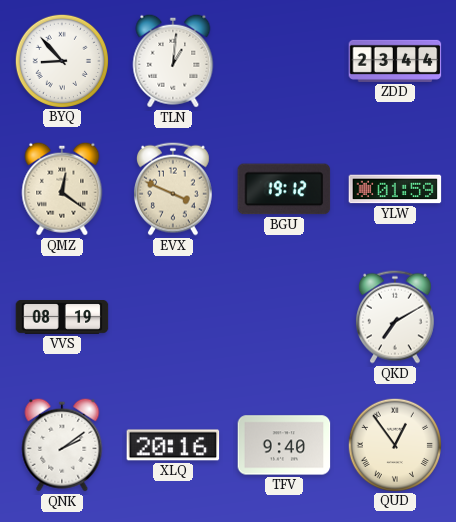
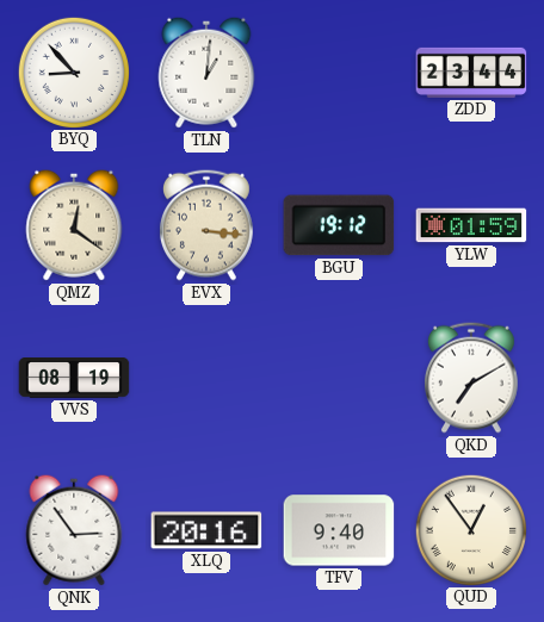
EVX: 3:49 -> 3:16
QNK: 2:09 -> 2:54
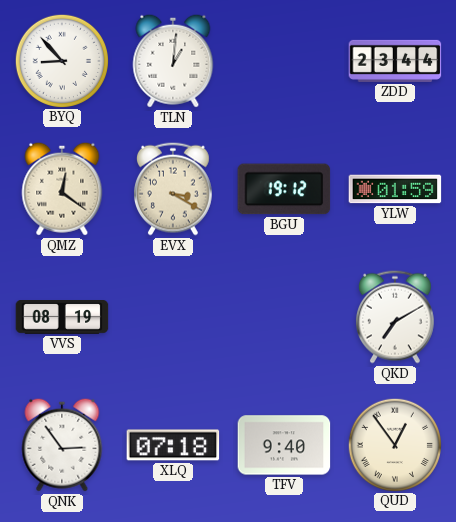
EVX: 3:16 -> 3:20
XLQ: 20:16 -> 07:18
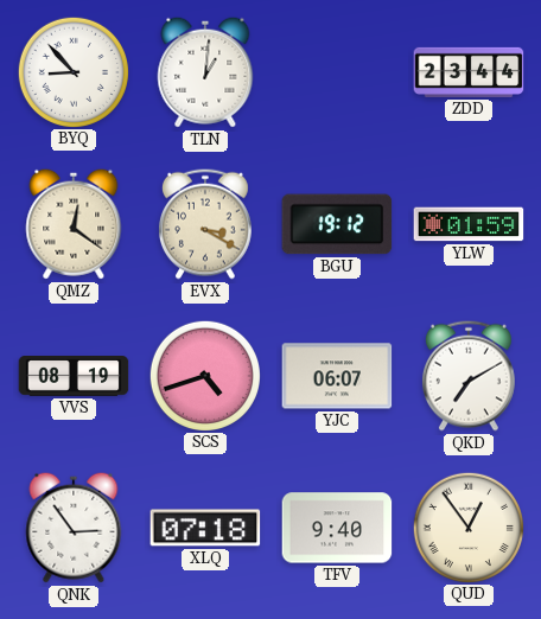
SCS: none -> 4:42
YJC: none -> 06:07
